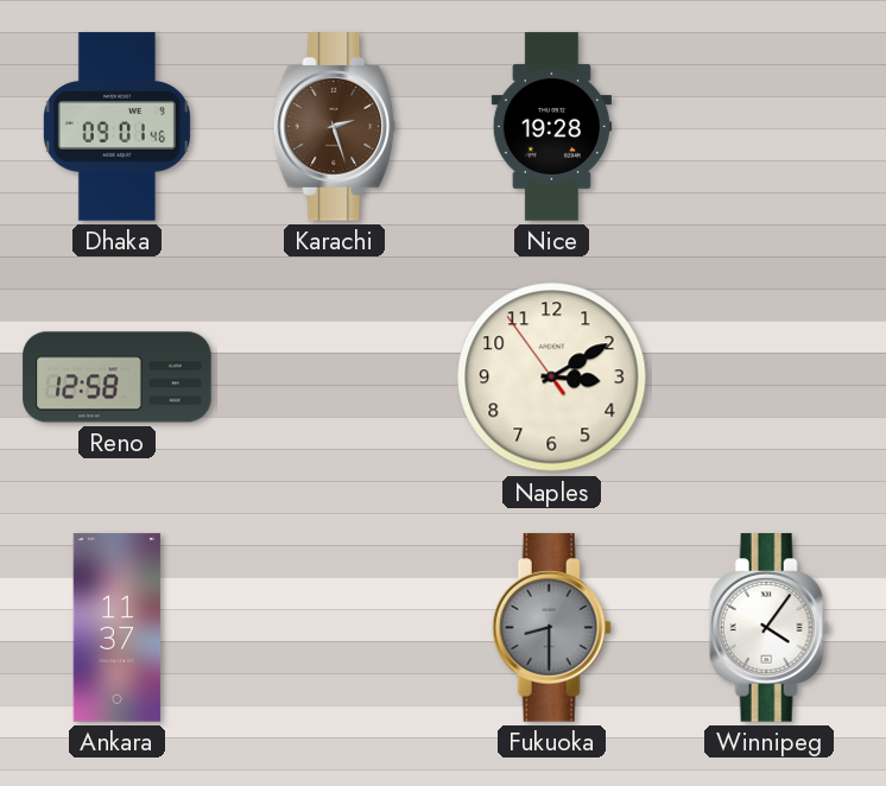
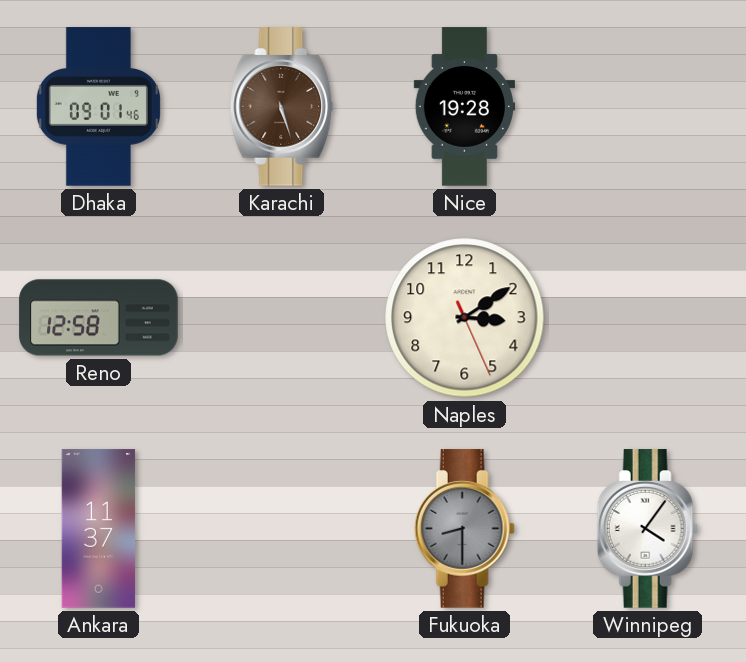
Karachi: 2:27 -> 5:27
Naples: 3:09:54 -> 3:09:26
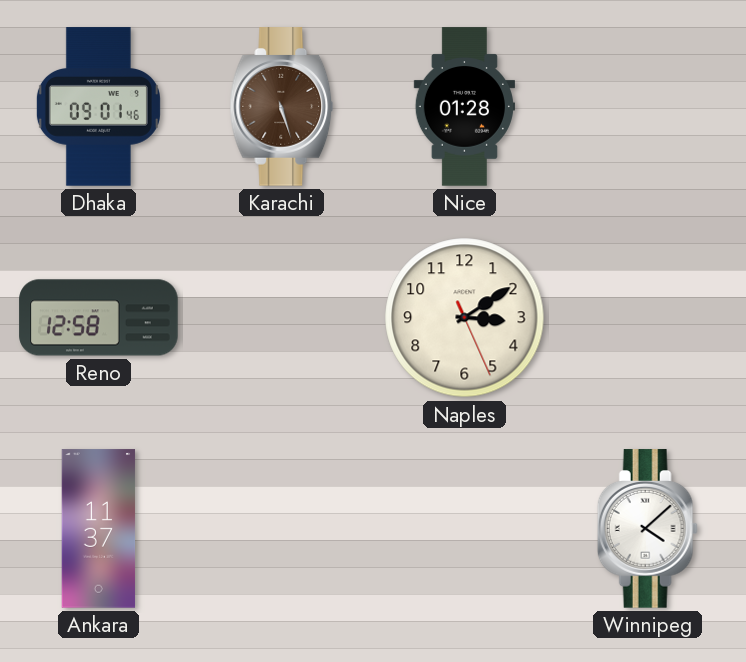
Nice: 19:28 -> 01:28
Fukuoka: 8:30 -> none
Winnipeg: 4:06 -> 4:08
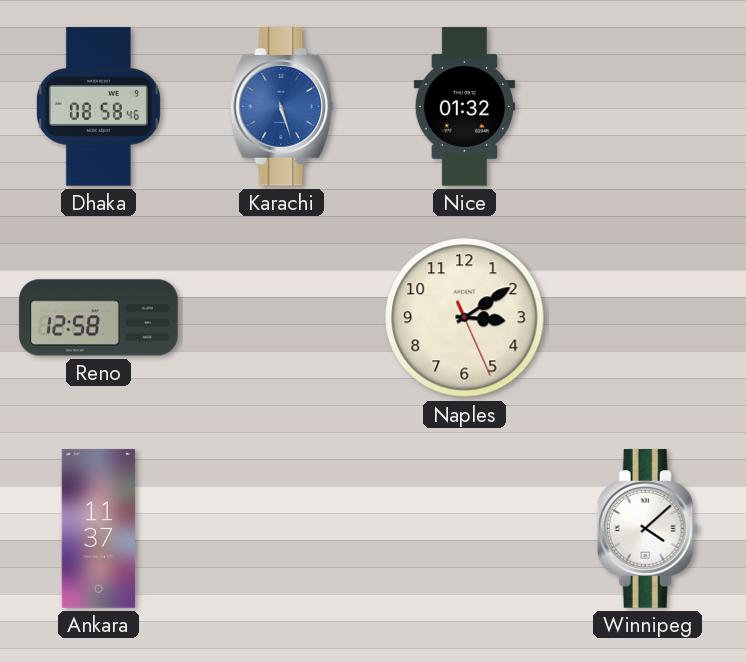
Dhaka: 09:01 -> 08:58
Karachi dial: brown -> blue
Nice: 01:28 -> 01:32
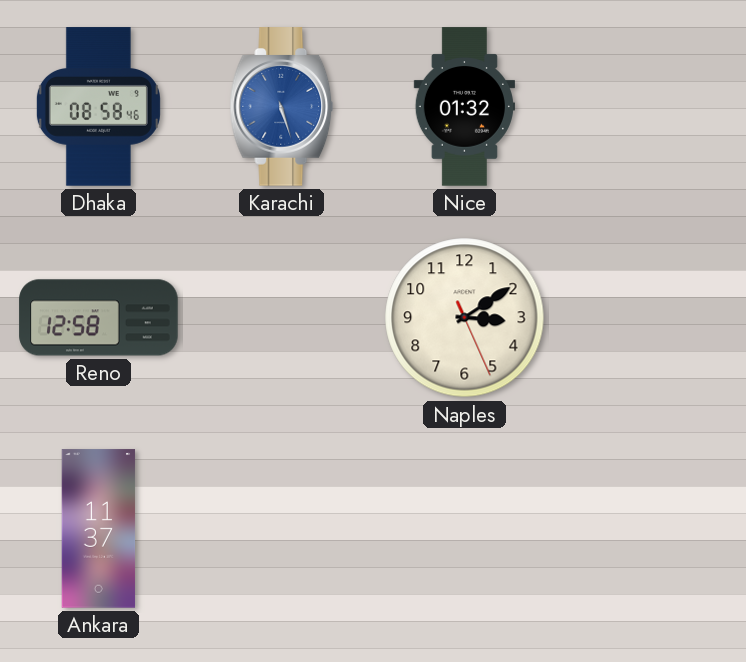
Winnipeg: 4:08 -> none
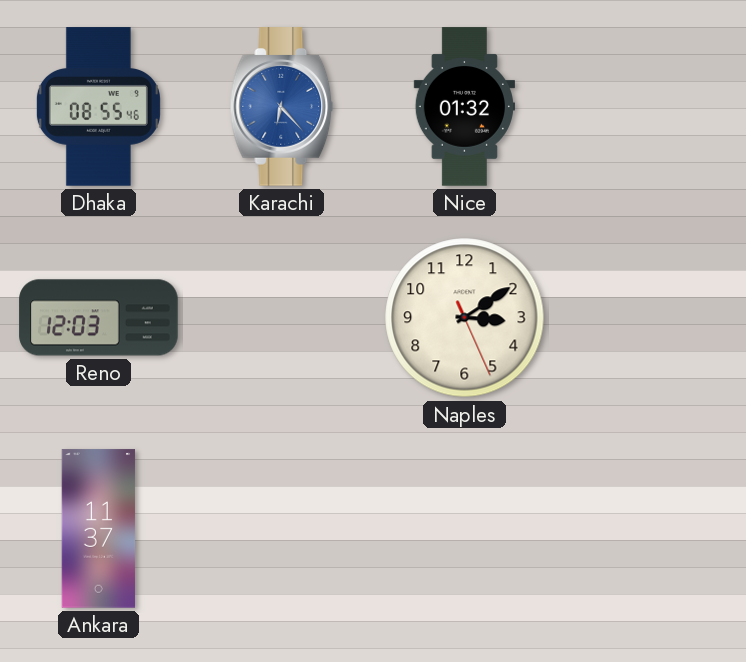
Dhaka: 08:58 -> 08:55
Karachi: 5:27 -> 6:23
Reno: 12:58 -> 12:03
